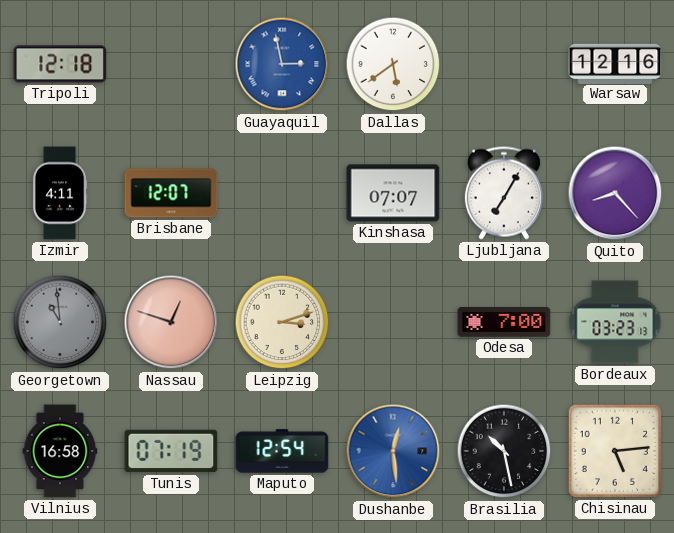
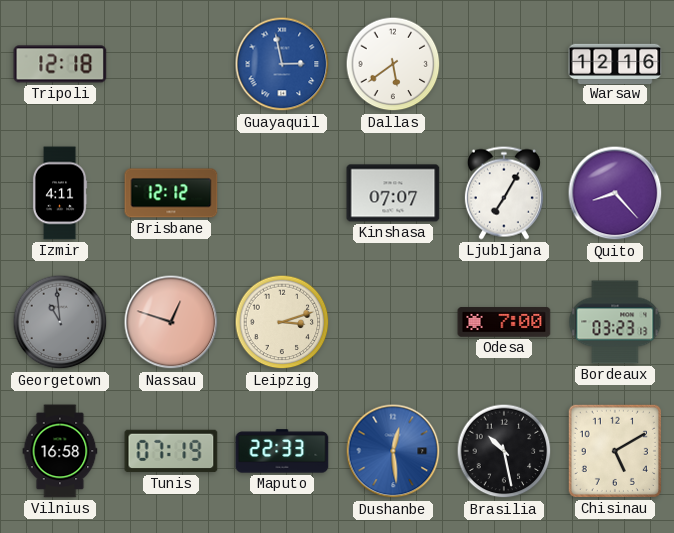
Brisbane: 12:07 -> 12:12
Maputo: 12:54 -> 22:33
Chisinau: 5:14 -> 5:10
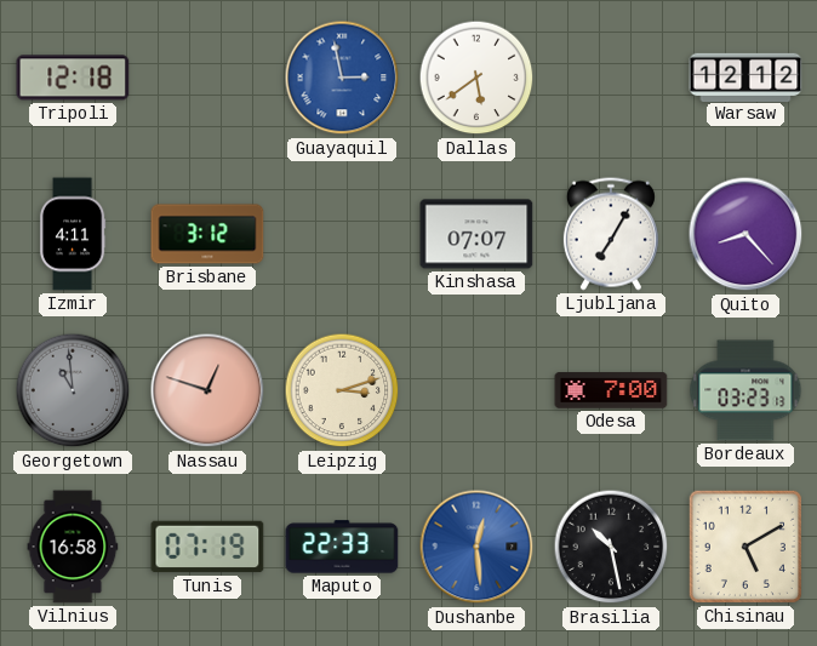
Warsaw: 12:16 -> 12:12
Brisbane: 12:12 -> 3:12
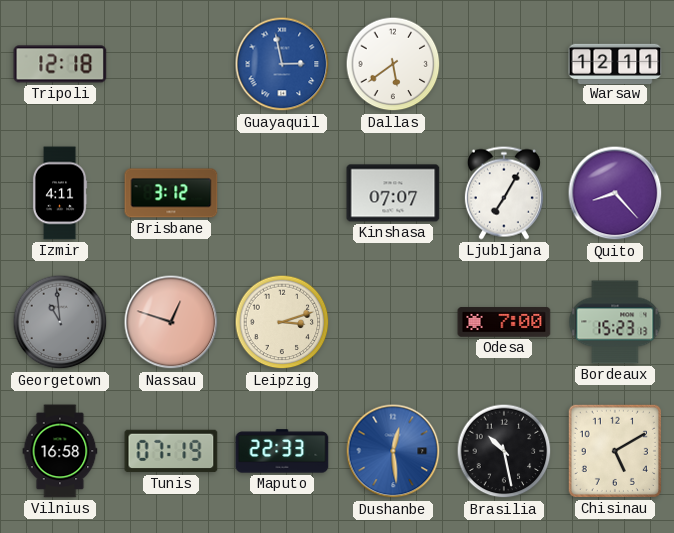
Warsaw: 12:12 -> 12:11
Bordeaux: 03:23 -> 15:23
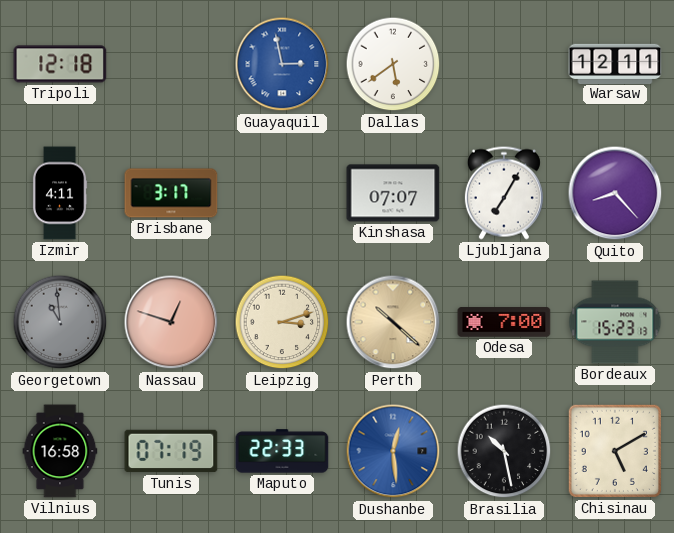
Brisbane: 3:12 -> 3:17
Perth: none -> 10:22
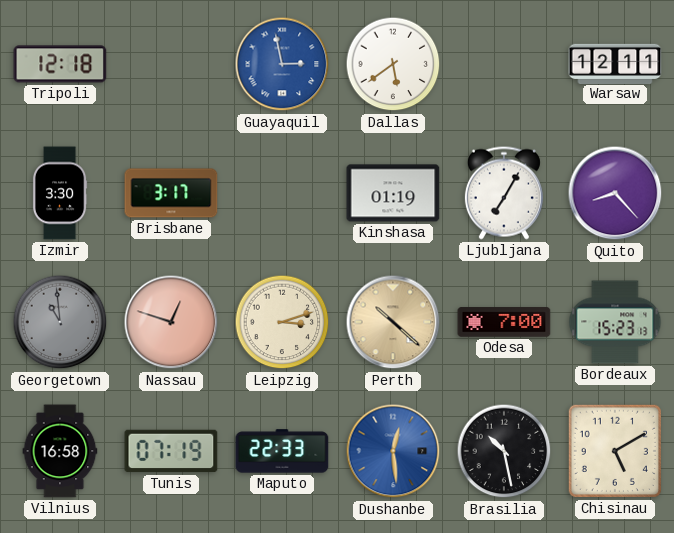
Izmir: 4:11 -> 3:30
Kinshasa: 07:07 -> 01:19
